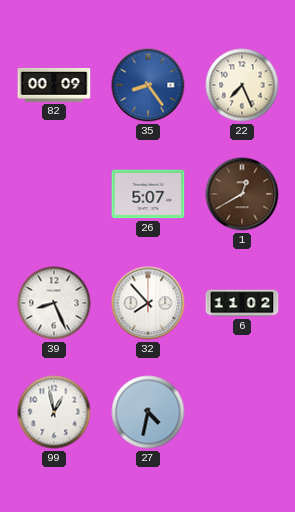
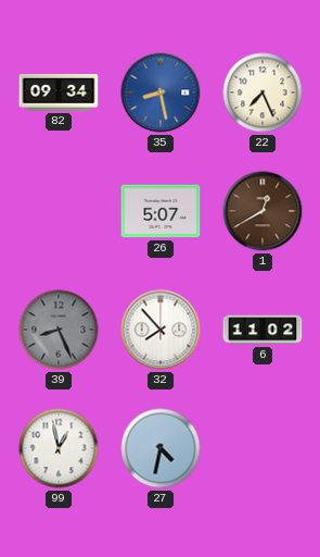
82: 00:09 -> 09:34
35: 8:24 -> 8:28
39 dial: white -> grey
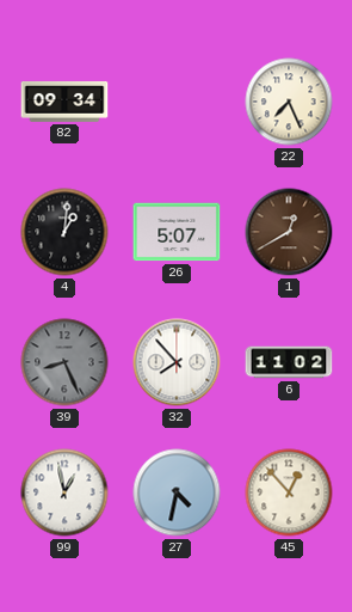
35: 8:28 -> none
4: none -> 1:01
45: none -> 12:53
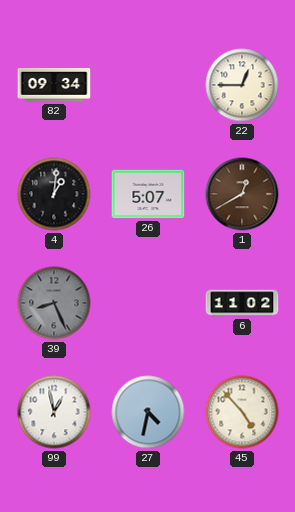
22: 7:26 -> 12:45
32: 7:53 -> none
45: 12:53 -> 4:53
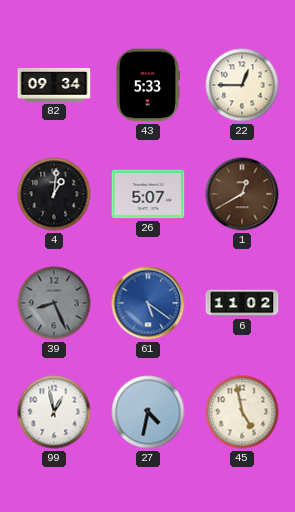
43: none -> 5:33
61: none -> 5:21
45: 4:53 -> 4:58
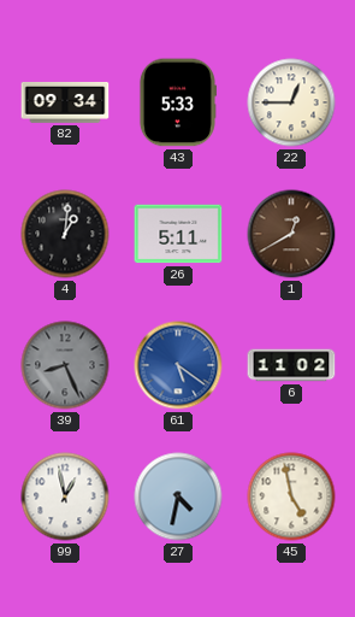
26: 5:07 -> 5:11
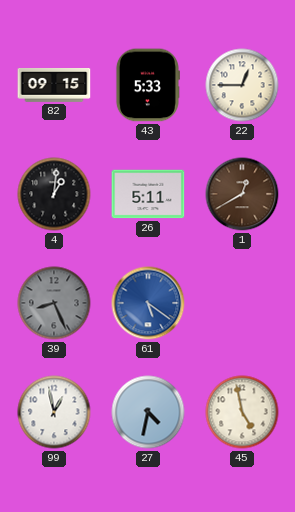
82: 09:34 -> 09:15
6: 11:02 -> none
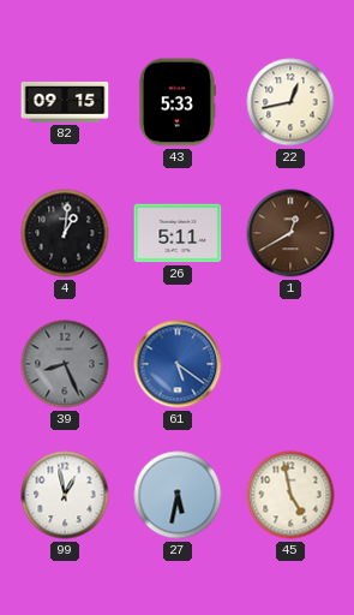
22: 12:45 -> 12:43
27: 4:32 -> 5:32
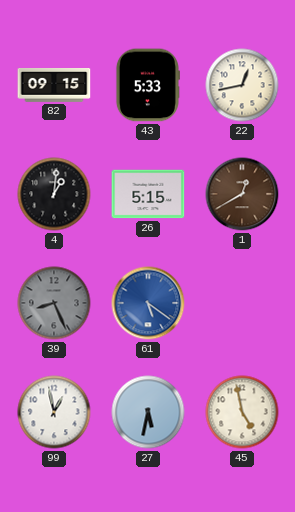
26: 5:11 -> 5:15
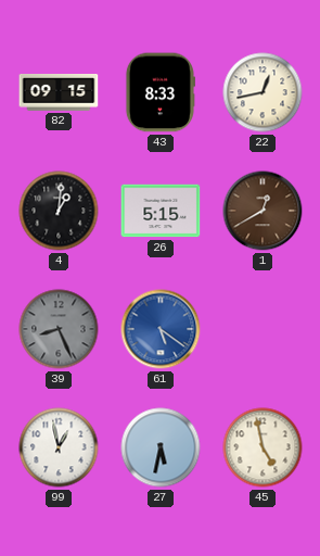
43: 5:33 -> 8:33
